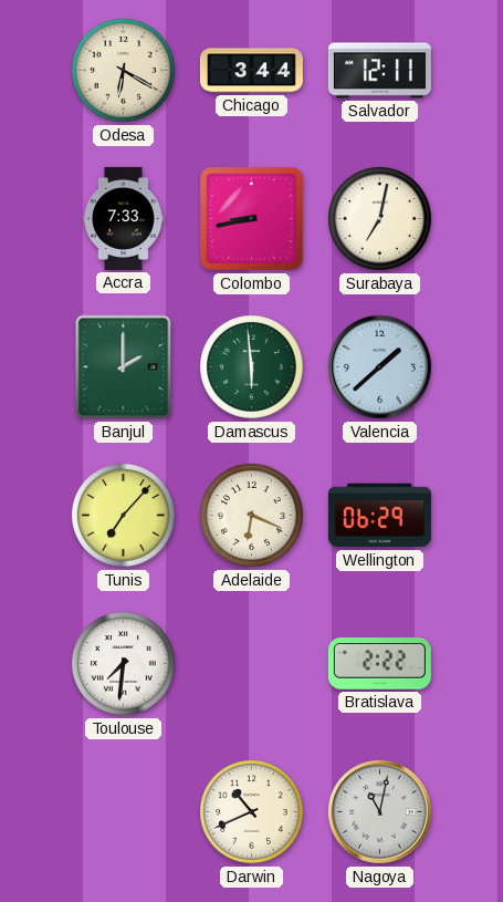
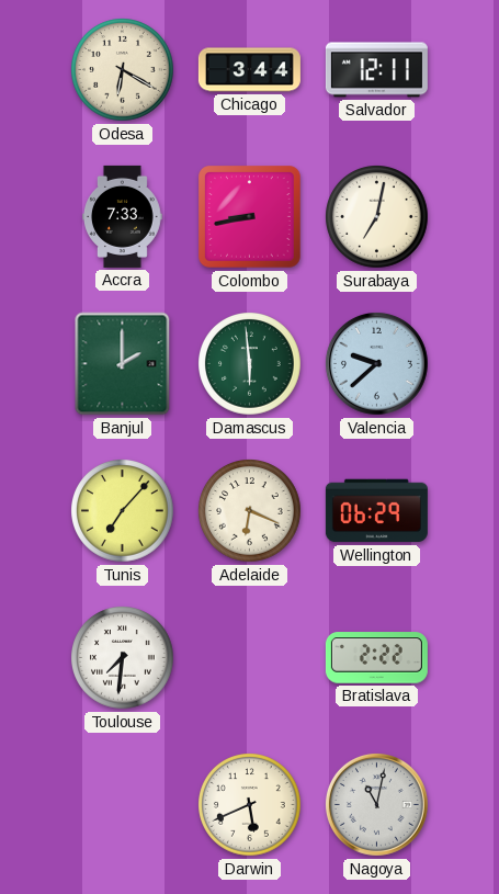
Valencia: 1:38 -> 9:38
Darwin: 10:41 -> 5:41
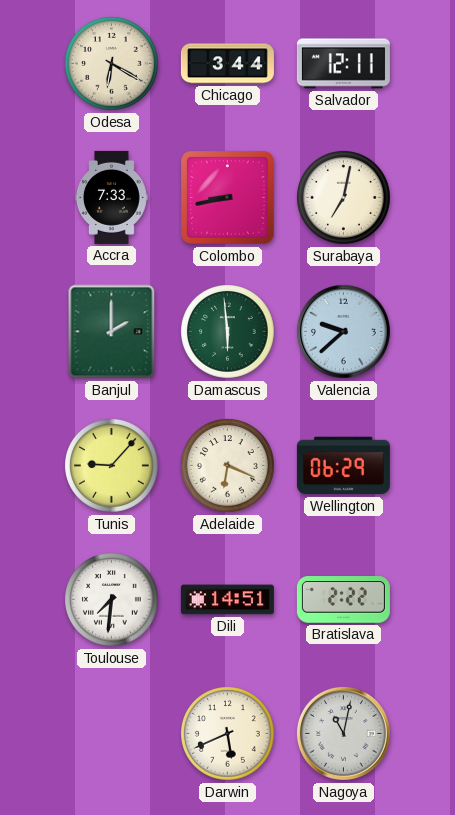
Tunis: 7:07 -> 9:07
Dili: none -> 14:51
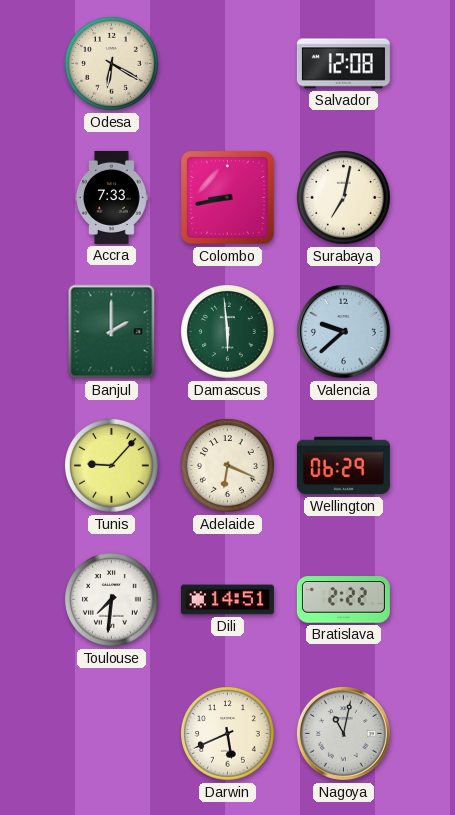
Chicago: 3:44 -> none
Salvador: 12:11 -> 12:08
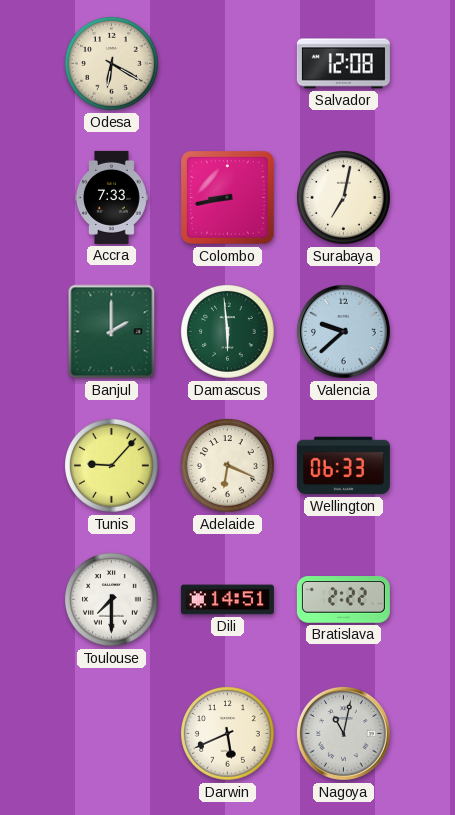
Wellington: 06:29 -> 06:33
Toulouse: 7:31 -> 7:30
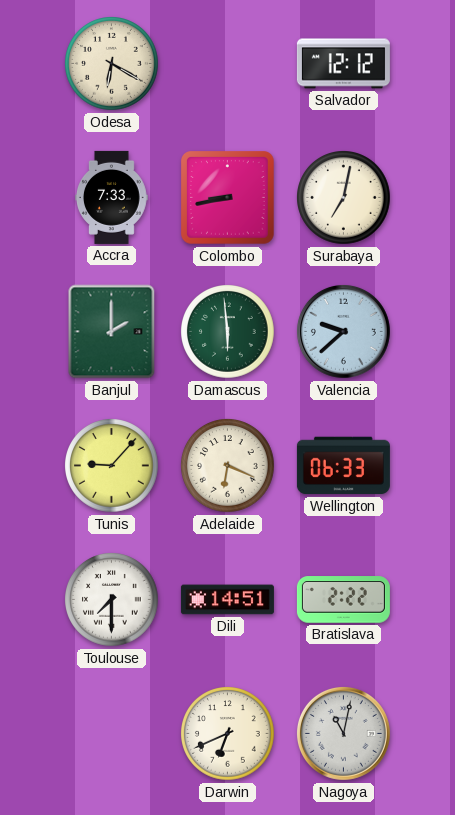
Salvador: 12:08 -> 12:12
Darwin: 5:41 -> 6:41
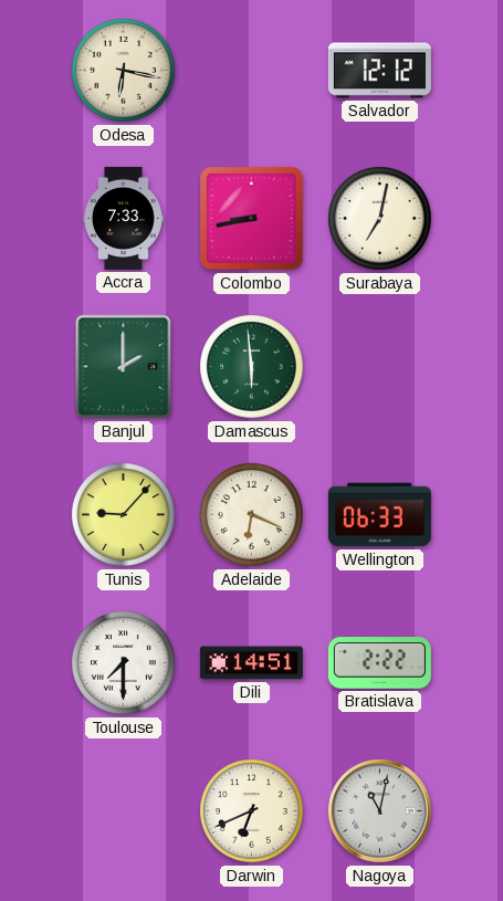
Odesa: 6:20 -> 6:17
Valencia: 9:38 -> none
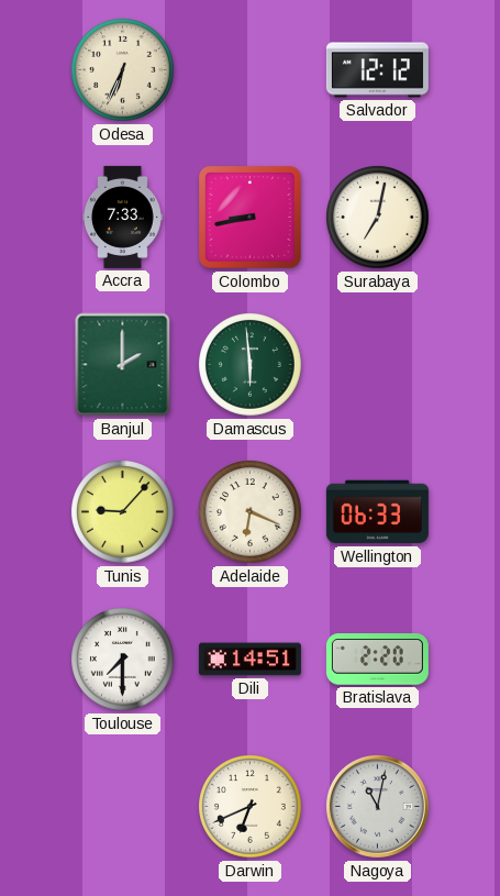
Odesa: 6:17 -> 6:34
Bratislava: 2:22 -> 2:20
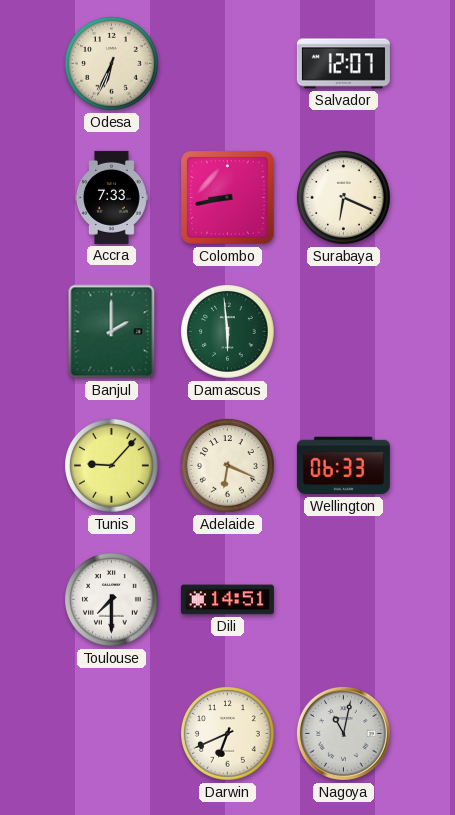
Salvador: 12:12 -> 12:07
Surabaya: 7:02 -> 6:19
Bratislava: 2:20 -> none
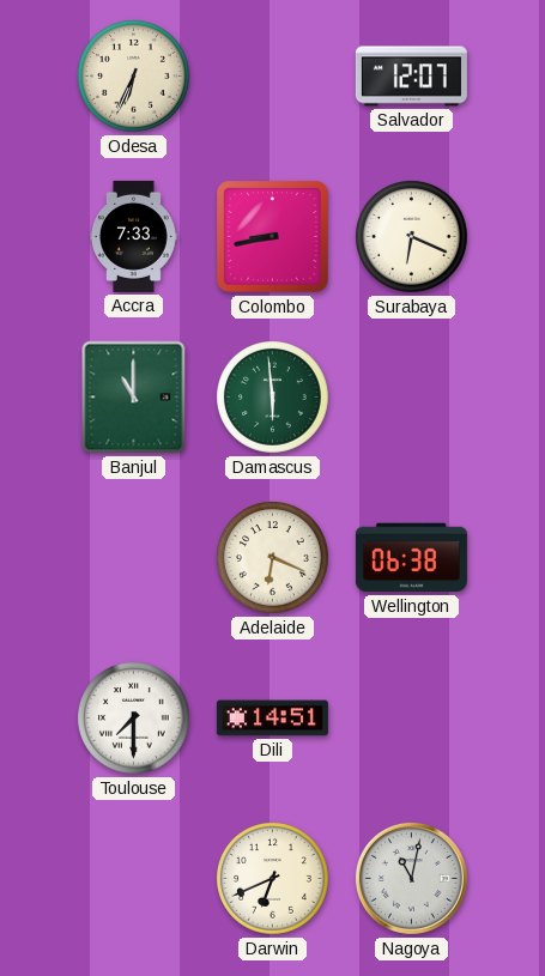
Banjul: 2:00 -> 11:00
Tunis: 9:07 -> none
Wellington: 06:33 -> 06:38
